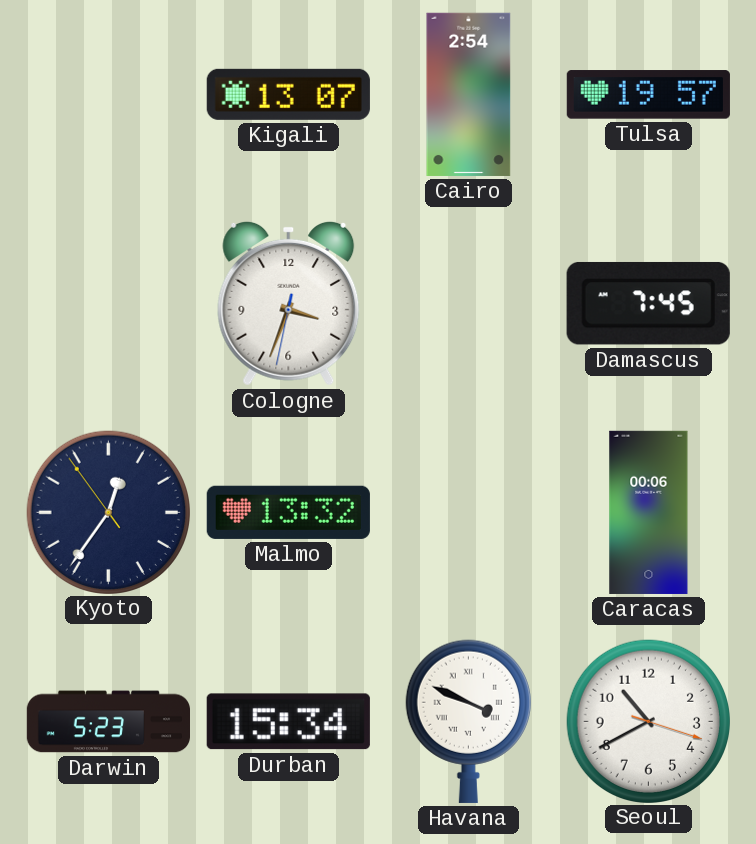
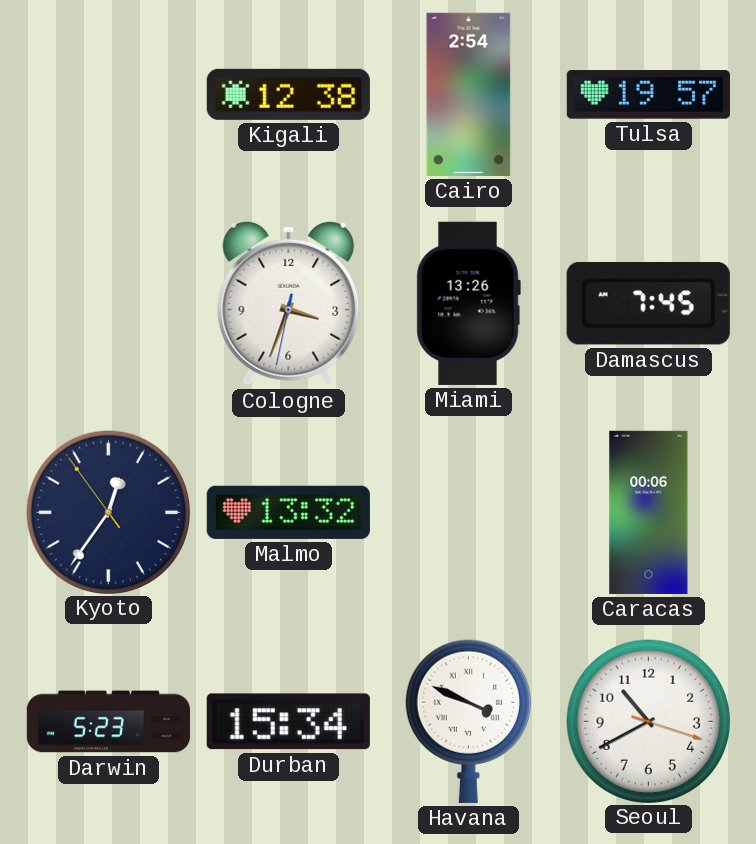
Kigali: 13:07 -> 12:38
Miami: none -> 13:26
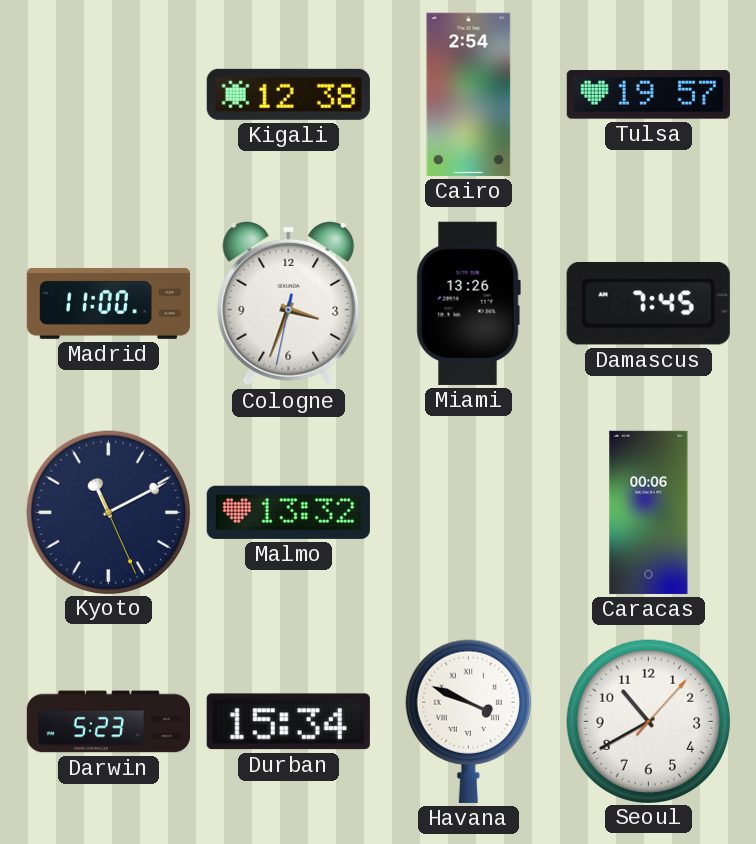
Madrid: none -> 11:00
Kyoto: 12:35 -> 11:10
Seoul: 10:40:18 -> 10:40:07
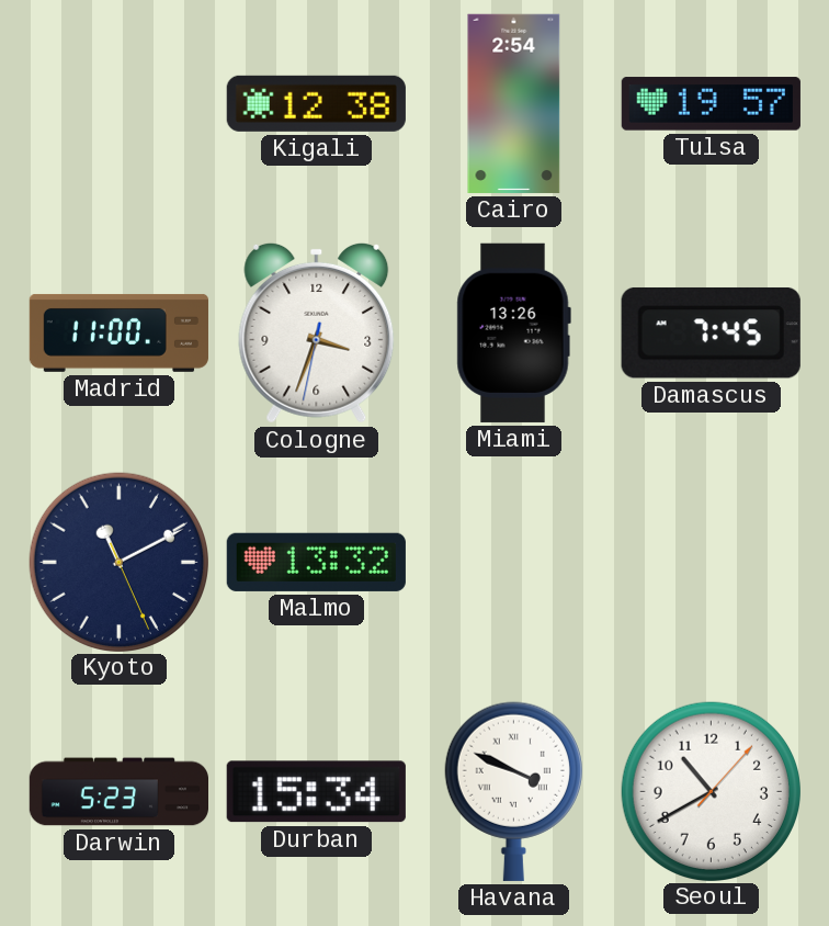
Caracas: 00:06 -> none
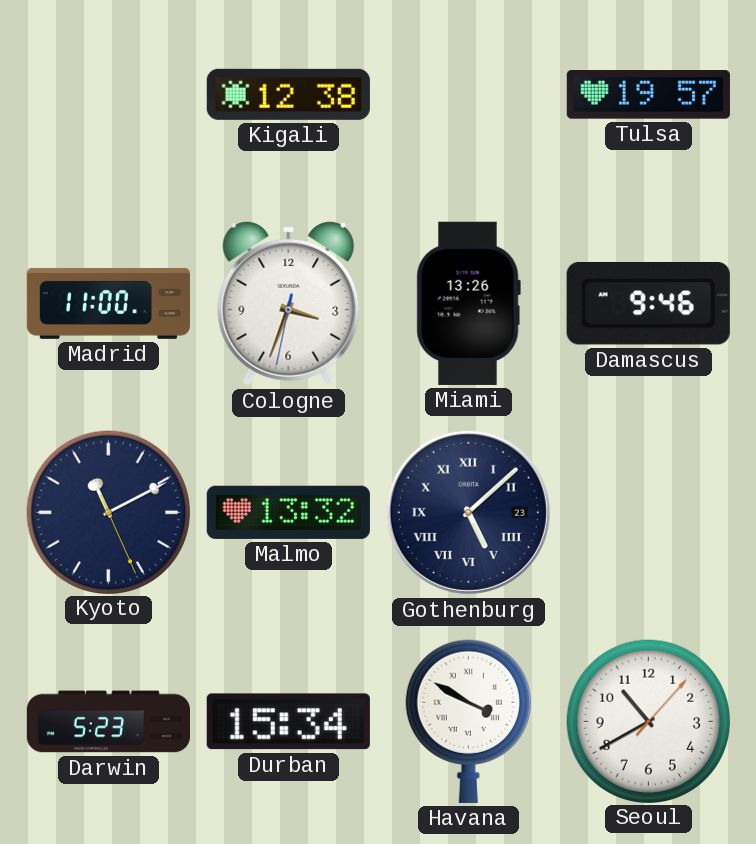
Cairo: 2:54 -> none
Damascus: 7:45 -> 9:46
Gothenburg: none -> 5:08
Havana: 3:49 -> 3:50
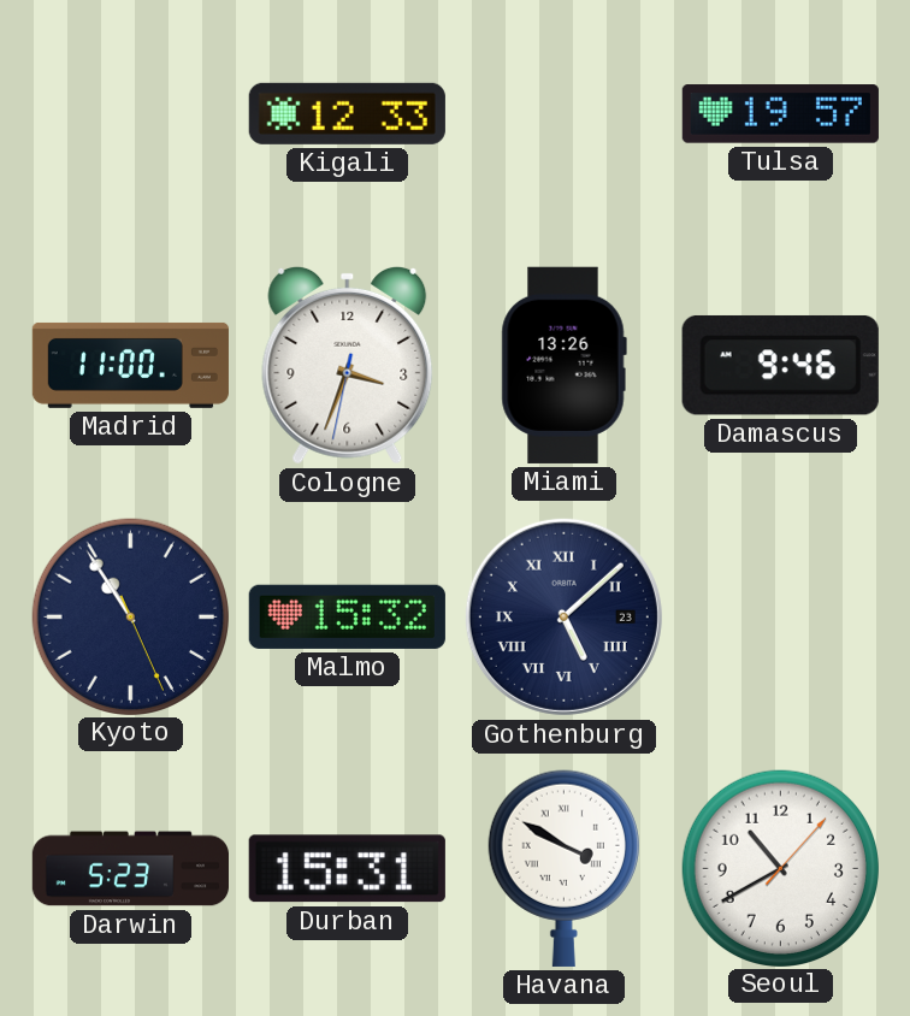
Kigali: 12:38 -> 12:33
Kyoto: 11:10 -> 10:54
Malmo: 13:32 -> 15:32
Durban: 15:34 -> 15:31
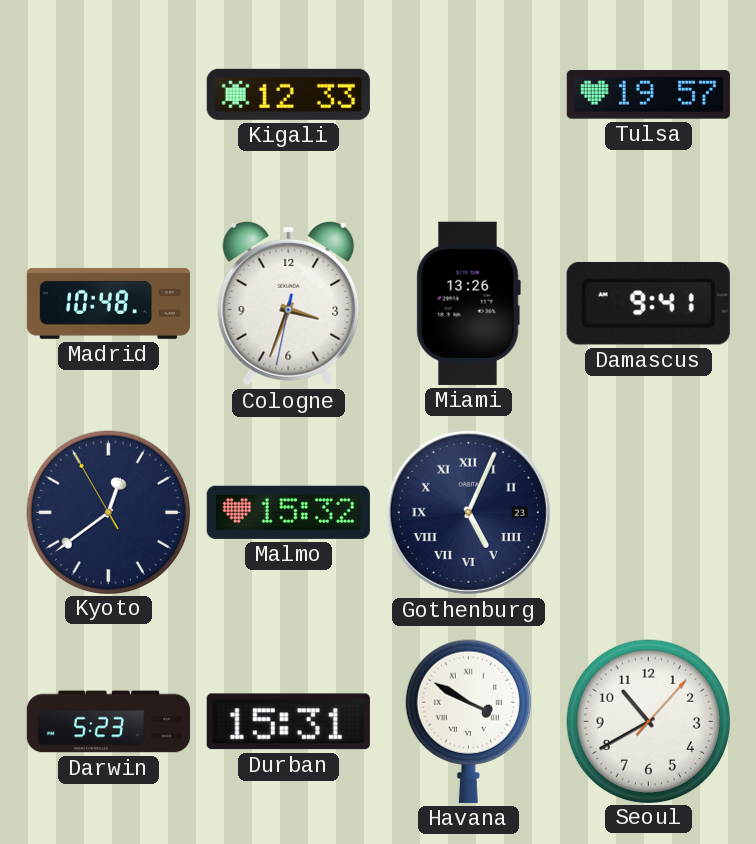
Madrid: 11:00 -> 10:48
Damascus: 9:46 -> 9:41
Kyoto: 10:54 -> 12:38
Gothenburg: 5:08 -> 5:04
